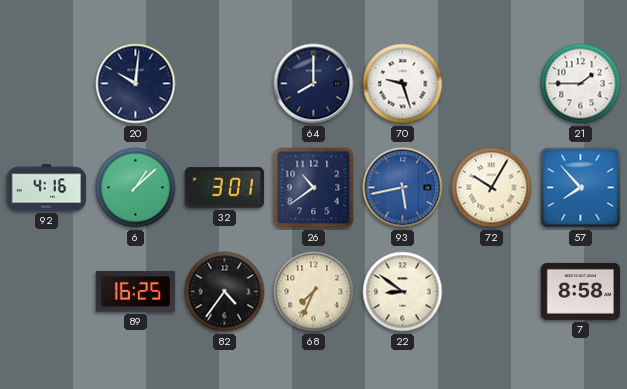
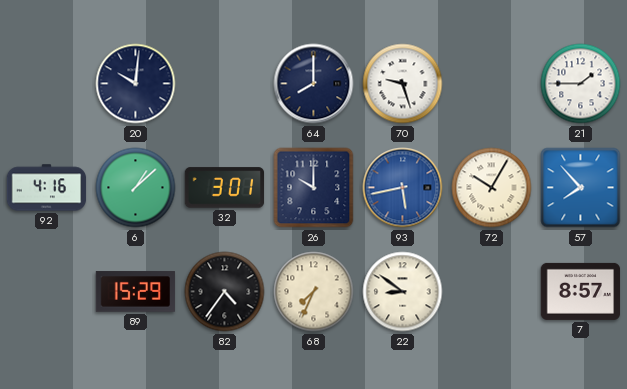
26: 10:39 -> 10:00
89: 16:25 -> 15:29
7: 8:58 -> 8:57
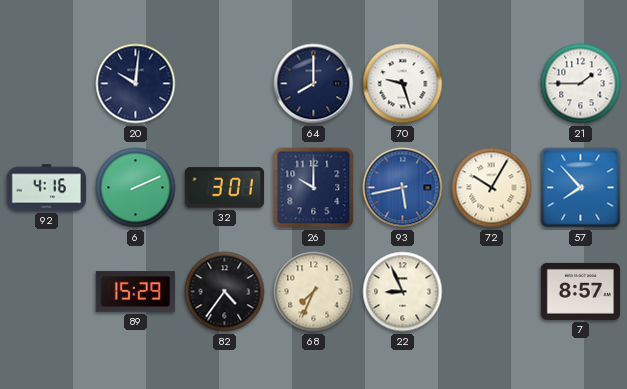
6: 1:08 -> 2:11
22: 8:51 -> 8:56
